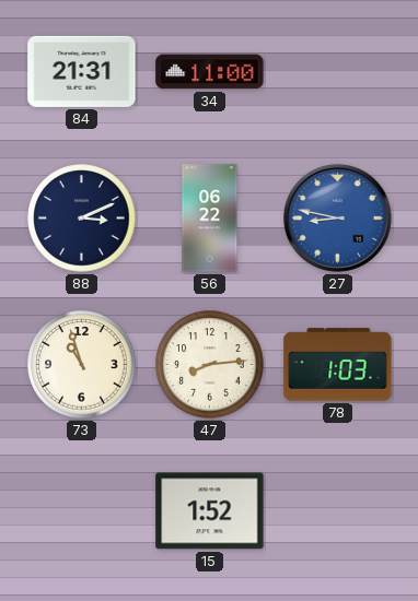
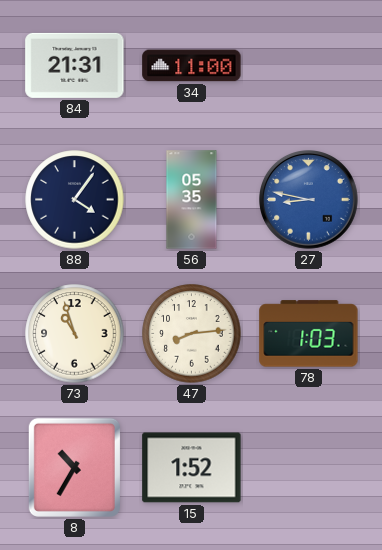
88: 3:11 -> 4:06
56: 06:22 -> 05:35
8: none -> 10:35
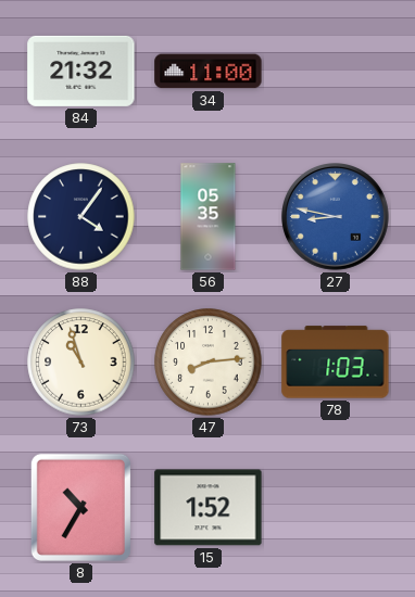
84: 21:31 -> 21:32
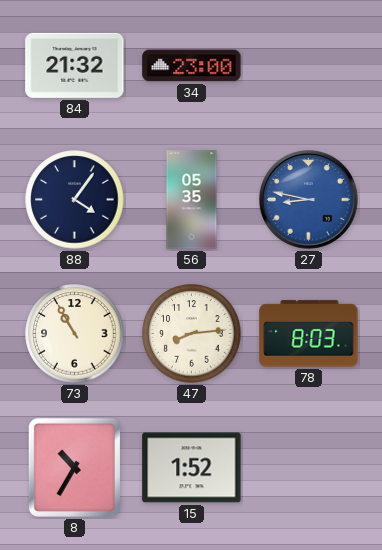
34: 11:00 -> 23:00
73: 10:57 -> 10:55
78: 1:03 -> 8:03
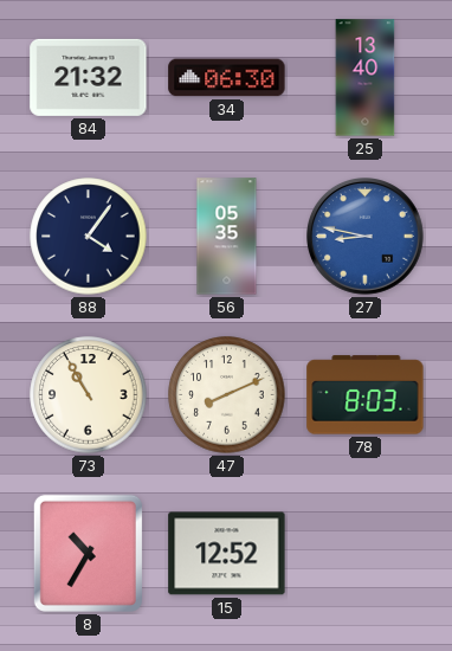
34: 23:00 -> 06:30
25: none -> 13:40
47: 8:14 -> 8:11
15: 1:52 -> 12:52
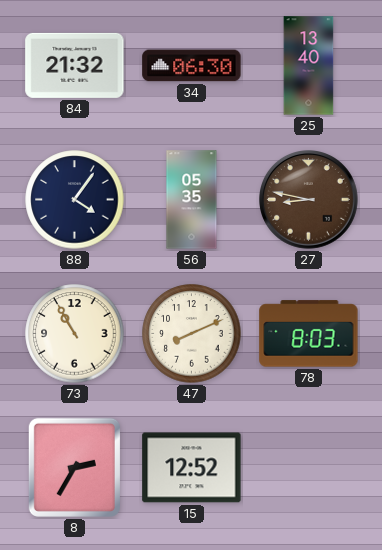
27 dial: blue -> brown
8: 10:35 -> 2:35
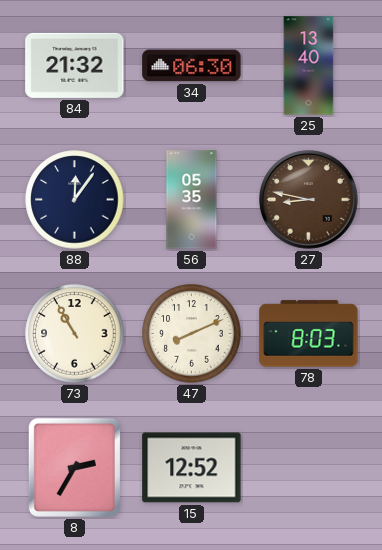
88: 4:06 -> 12:06
